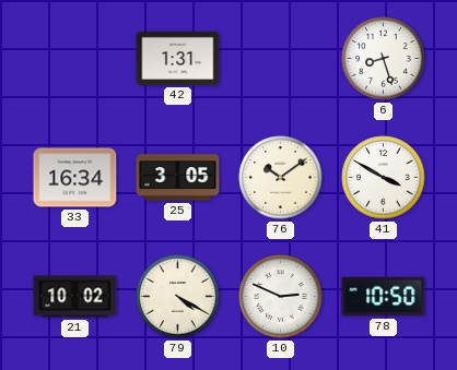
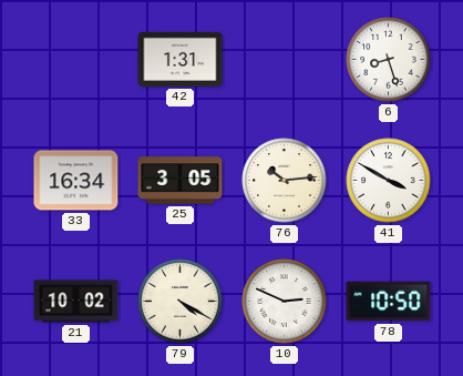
76: 10:09 -> 10:14
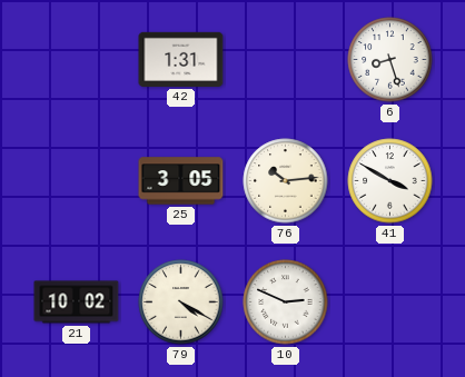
33: 16:34 -> none
78: 10:50 -> none
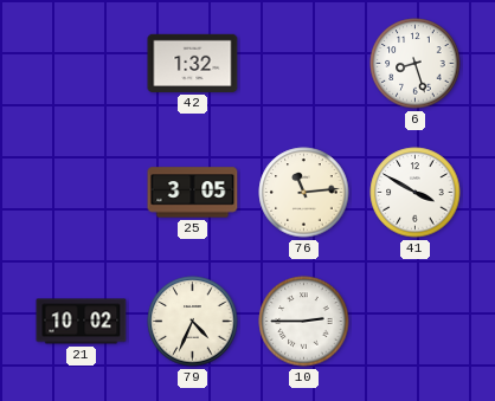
42: 1:31 -> 1:32
76: 10:14 -> 11:14
79: 4:20 -> 4:34
10: 2:49 -> 2:45
